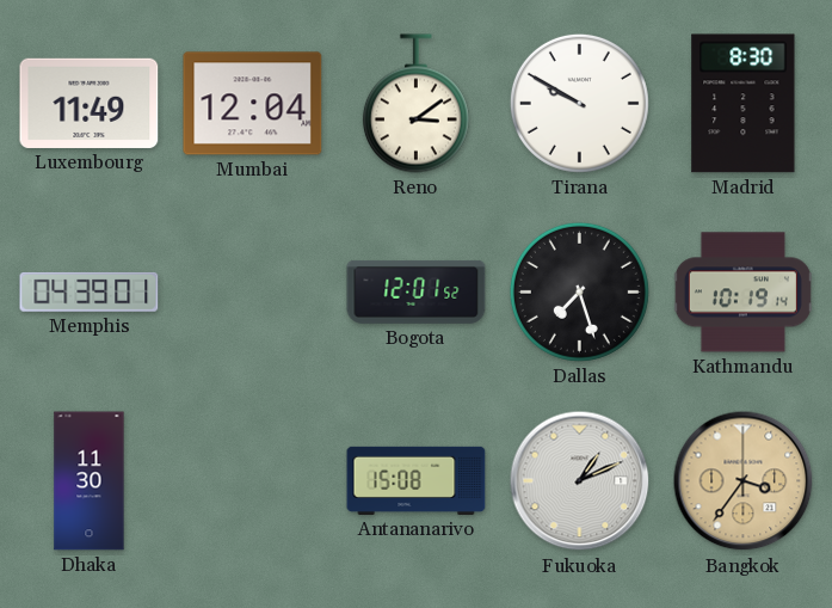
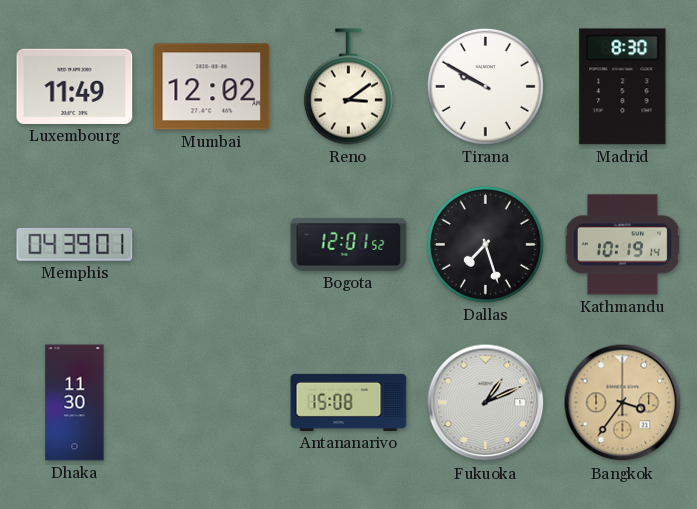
Mumbai: 12:04 -> 12:02
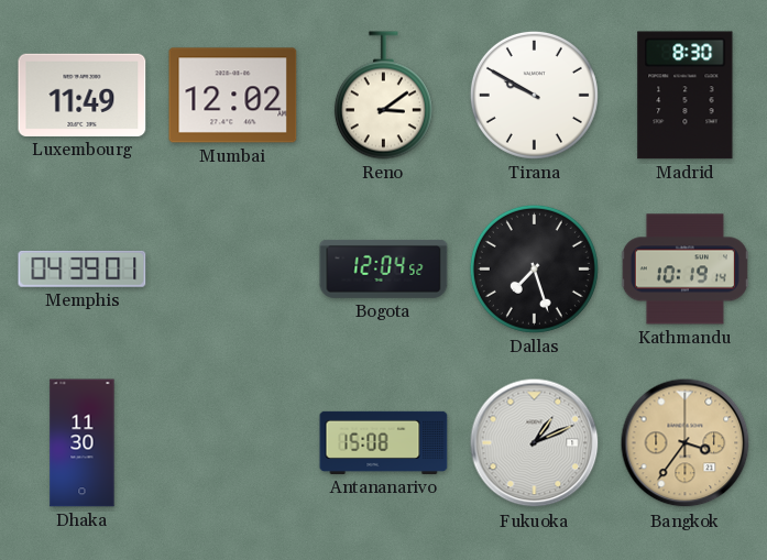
Bogota: 12:01 -> 12:04
